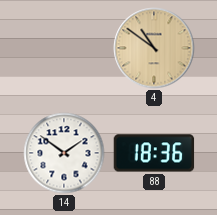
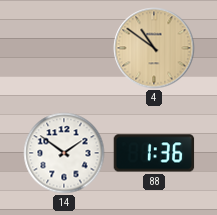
88: 18:36 -> 1:36
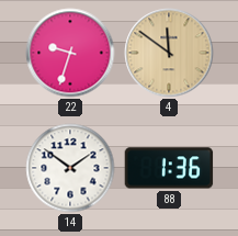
22: none -> 9:33
4: 10:51 -> 11:51
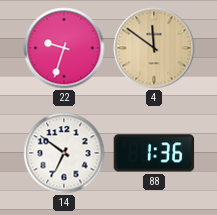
14: 1:51 -> 6:51
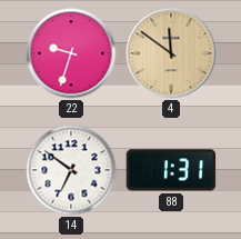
88: 1:36 -> 1:31
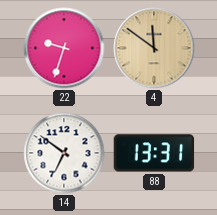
88: 1:31 -> 13:31
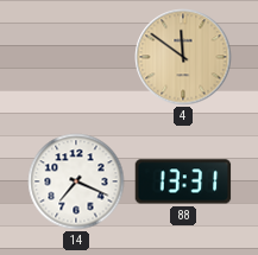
22: 9:33 -> none
14: 6:51 -> 7:19
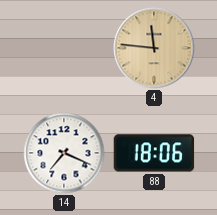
4: 11:51 -> 11:46
88: 13:31 -> 18:06
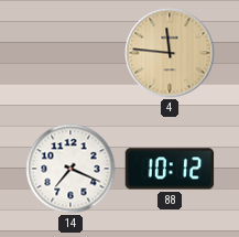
88: 18:06 -> 10:12
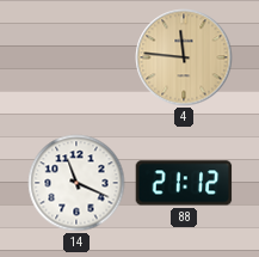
14: 7:19 -> 11:19
88: 10:12 -> 21:12
